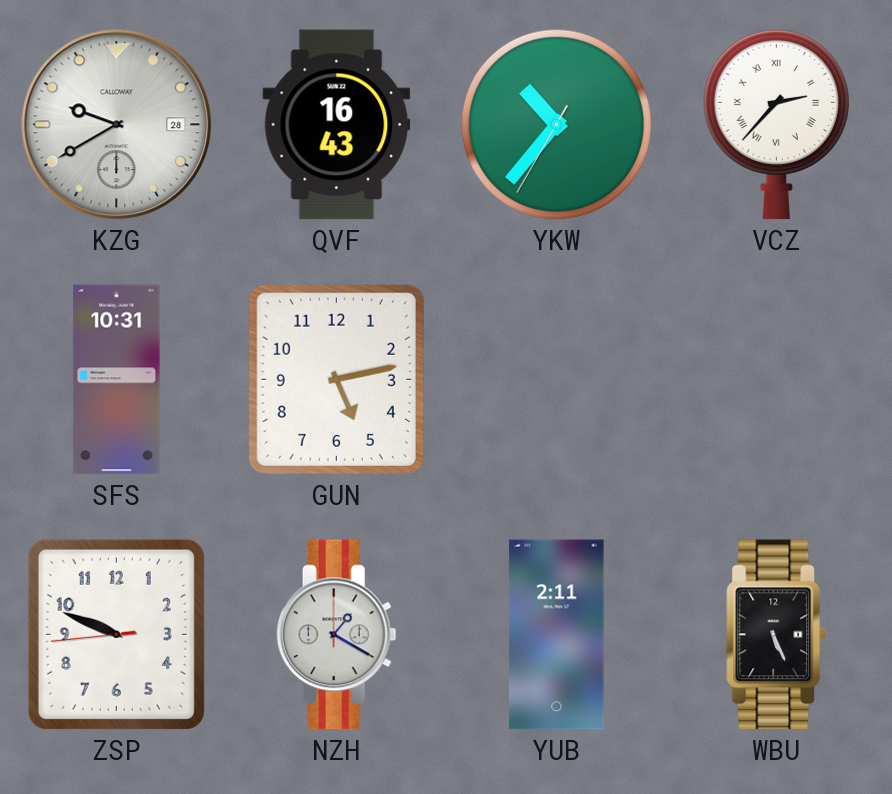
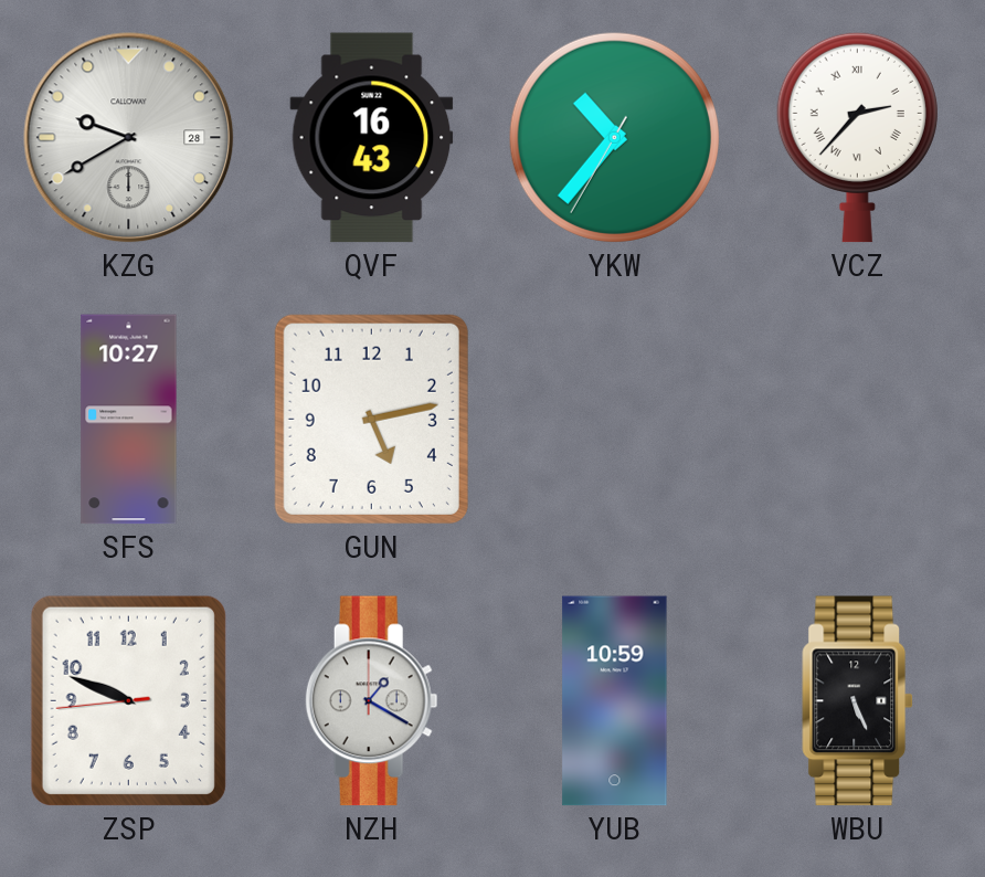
SFS: 10:31 -> 10:27
YUB: 2:11 -> 10:59
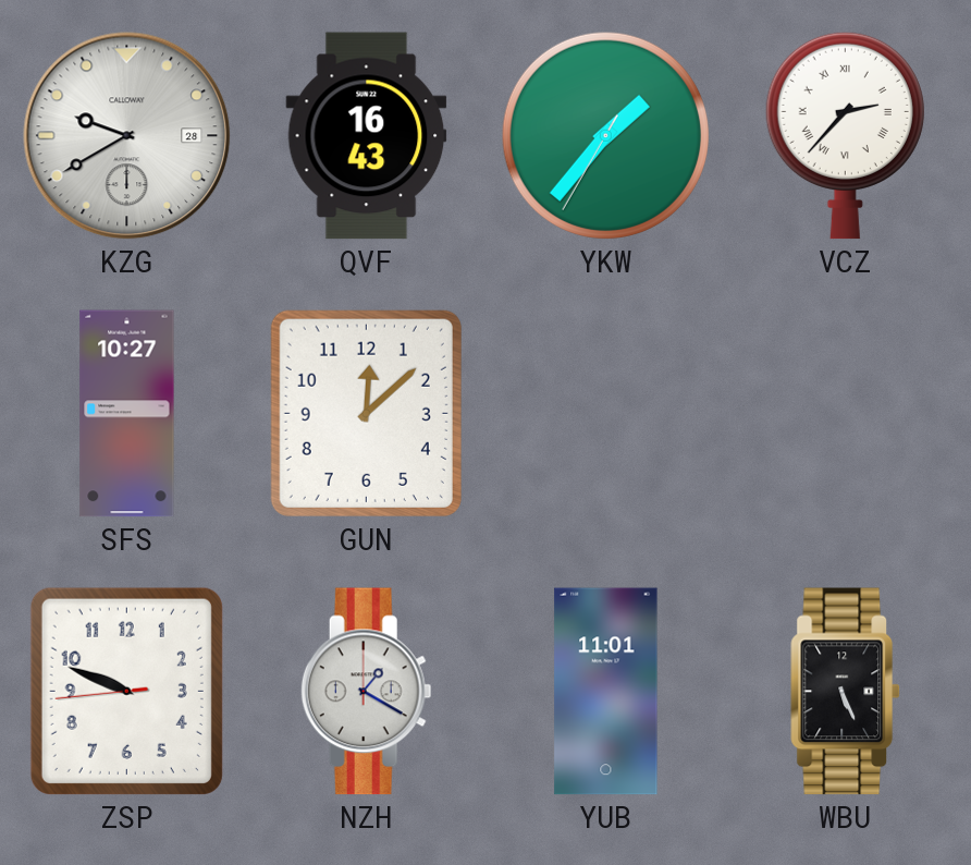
YKW: 10:36 -> 1:36
GUN: 5:13 -> 12:08
YUB: 10:59 -> 11:01
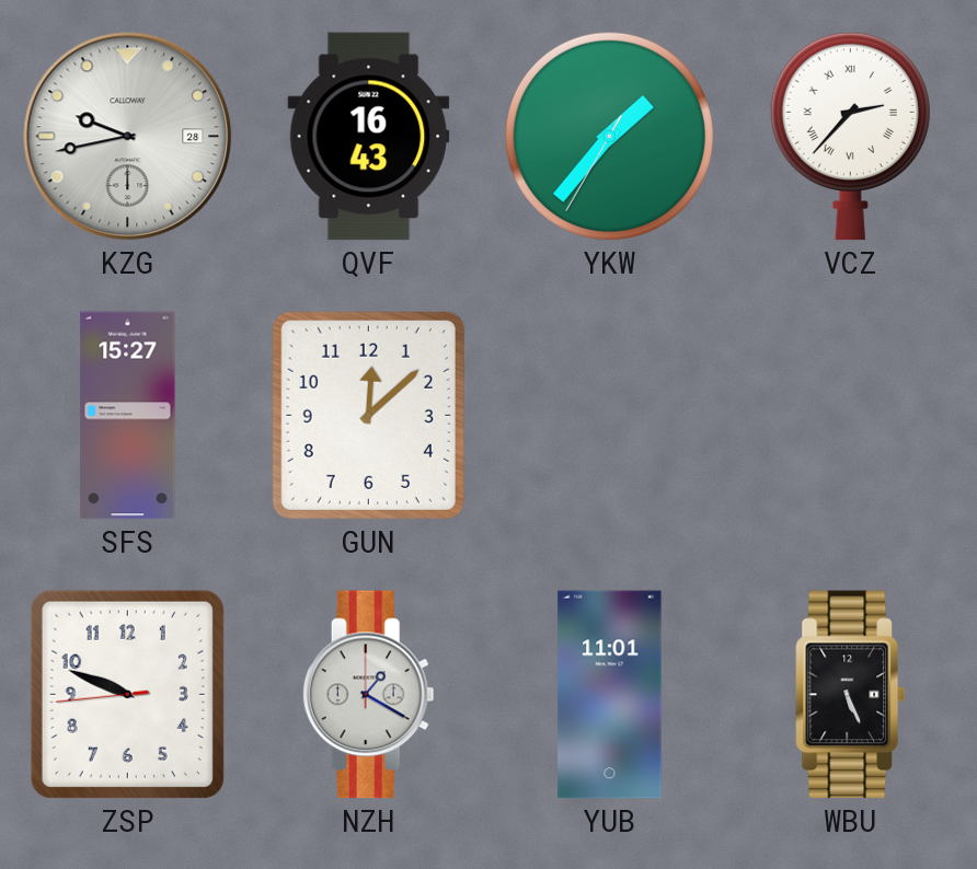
KZG: 9:40 -> 9:43
SFS: 10:27 -> 15:27
